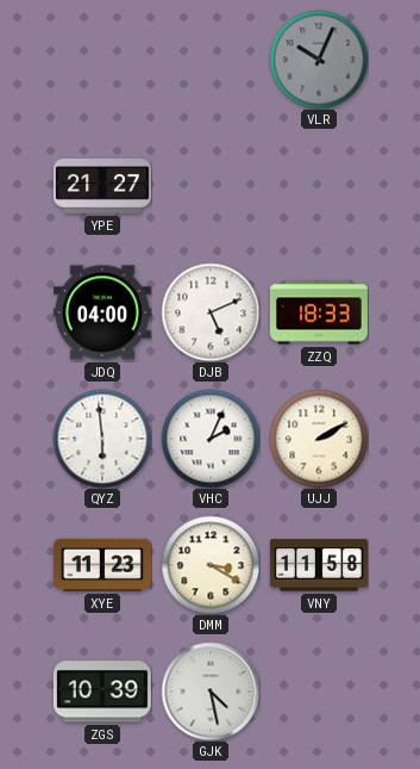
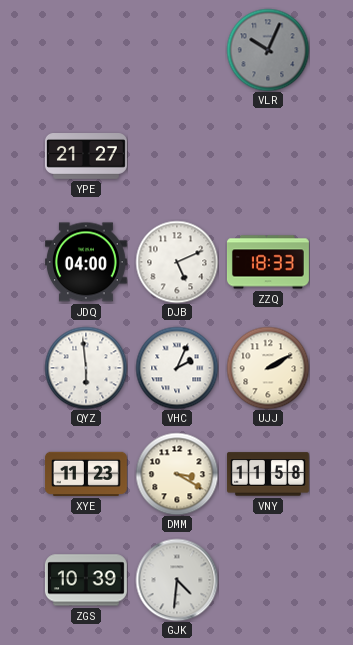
GJK: 4:28 -> 4:31
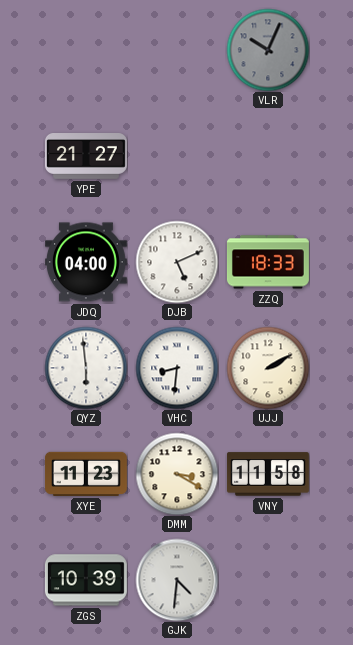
VHC: 2:04 -> 8:31
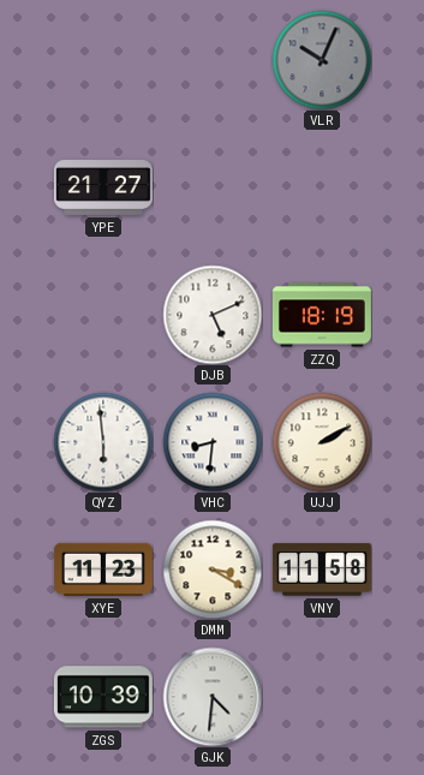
JDQ: 04:00 -> none
ZZQ: 18:33 -> 18:19
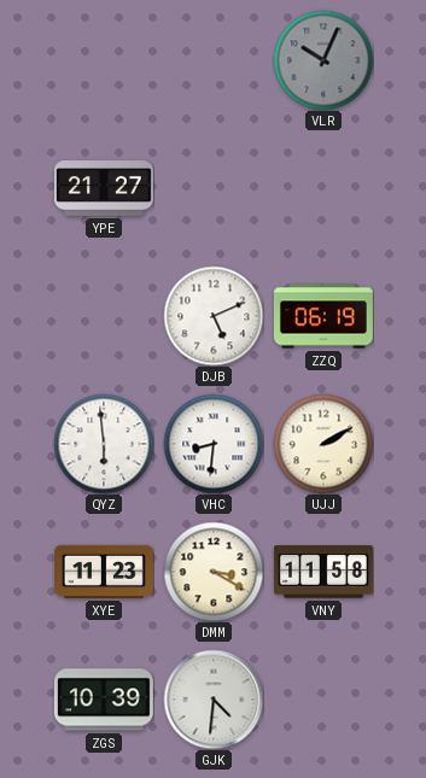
ZZQ: 18:19 -> 06:19
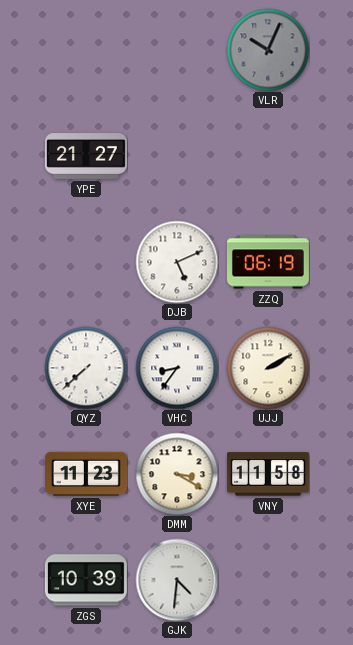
QYZ: 5:59 -> 7:38
VHC: 8:31 -> 8:36
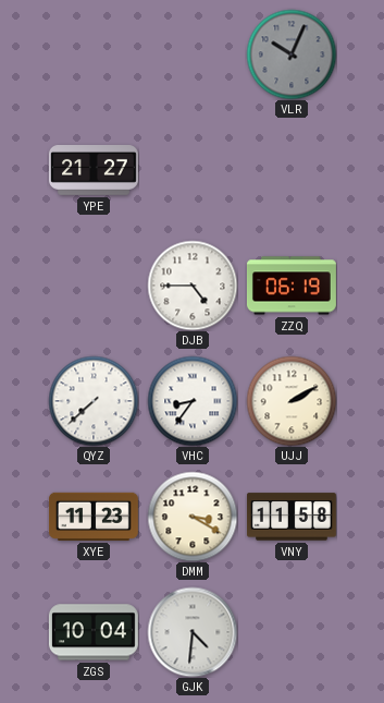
DJB: 5:11 -> 4:45
ZGS: 10:39 -> 10:04
